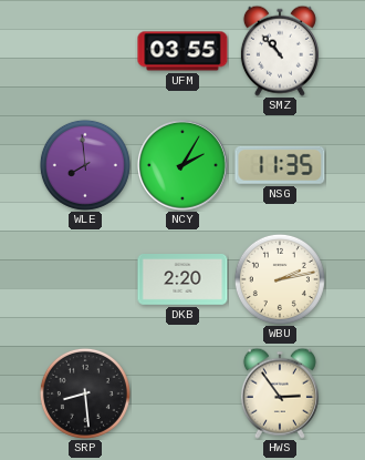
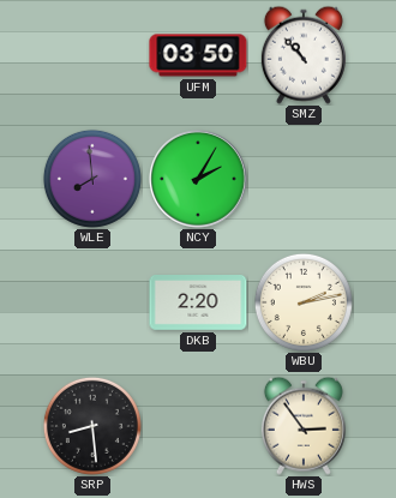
UFM: 03:55 -> 03:50
NSG: 11:35 -> none
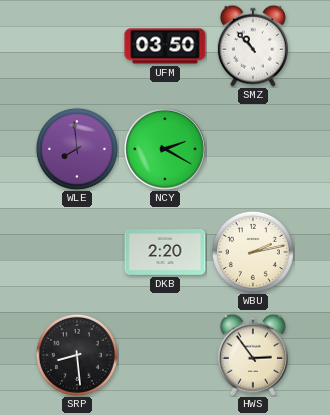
NCY: 2:05 -> 2:20
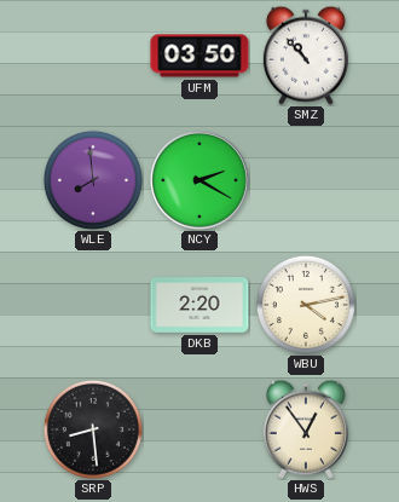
WBU: 2:13 -> 4:13
HWS: 2:54 -> 12:54
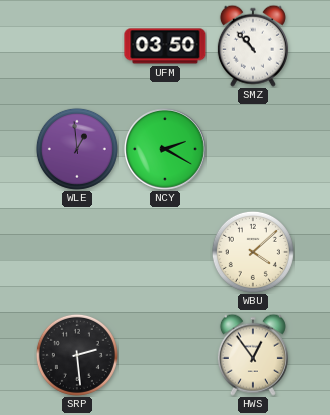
WLE: 7:59 -> 12:59
DKB: 2:20 -> none
WBU: 4:13 -> 4:08
SRP: 8:29 -> 2:29
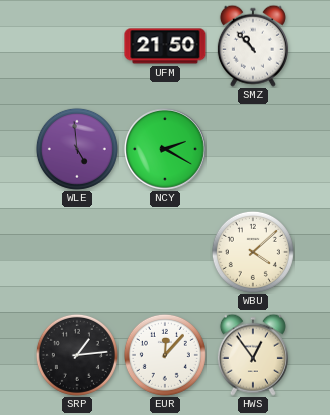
UFM: 03:50 -> 21:50
WLE: 12:59 -> 4:59
SRP: 2:29 -> 1:14
EUR: none -> 12:07
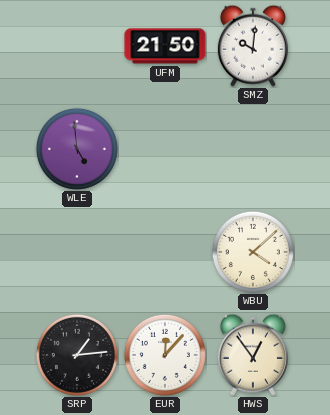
SMZ: 10:53 -> 10:01
NCY: 2:20 -> none
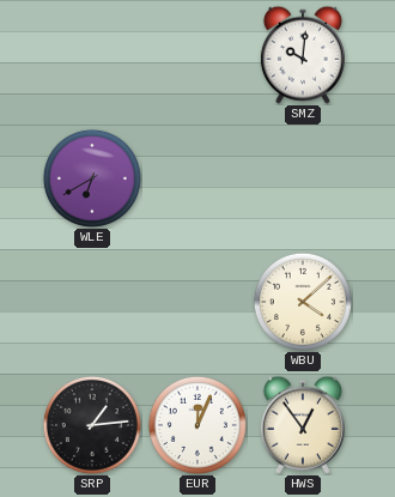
UFM: 21:50 -> none
WLE: 4:59 -> 6:40
EUR: 12:07 -> 12:04
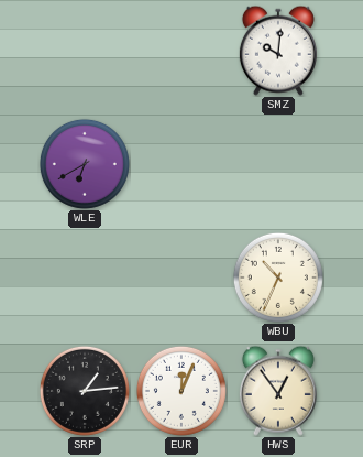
WBU: 4:08 -> 10:34
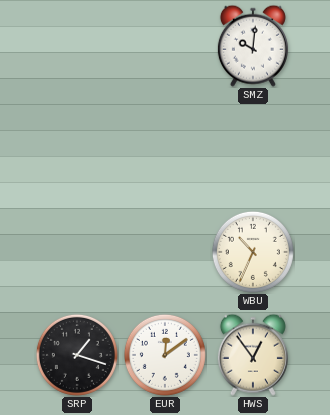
WLE: 6:40 -> none
SRP: 1:14 -> 1:18
EUR: 12:04 -> 12:09
